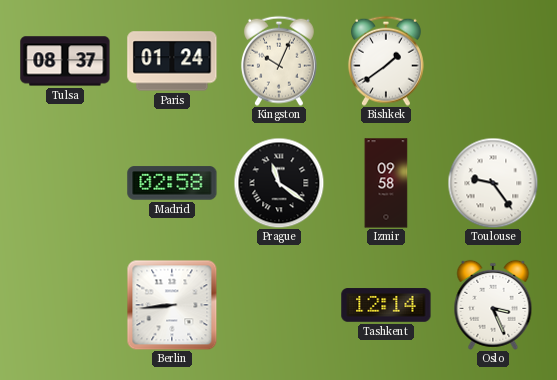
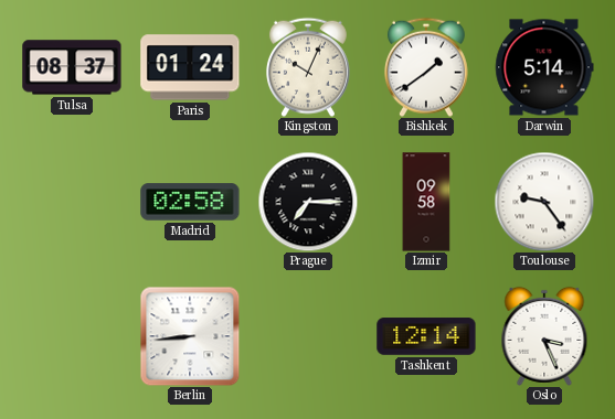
Darwin: none -> 5:14
Prague: 11:21 -> 7:15
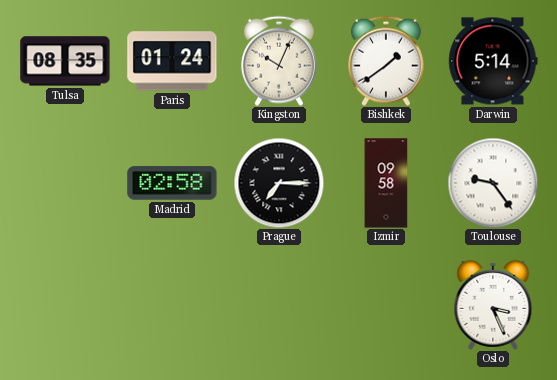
Tulsa: 08:37 -> 08:35
Berlin: 8:44 -> none
Tashkent: 12:14 -> none
